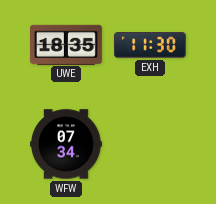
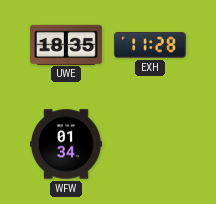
EXH: 11:30 -> 11:28
WFW: 07:34 -> 01:34
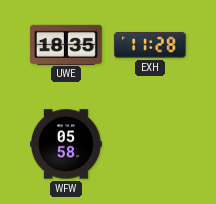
WFW: 01:34 -> 05:58
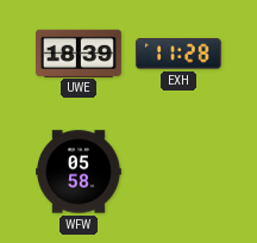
UWE: 18:35 -> 18:39
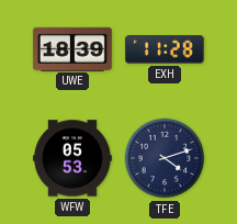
WFW: 05:58 -> 05:53
TFE: none -> 4:12
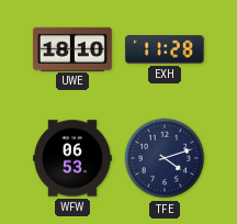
UWE: 18:39 -> 18:10
WFW: 05:53 -> 06:53
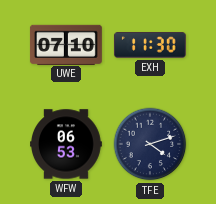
UWE: 18:10 -> 07:10
EXH: 11:28 -> 11:30
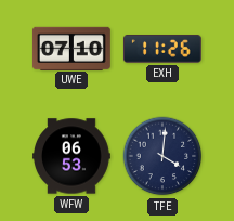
EXH: 11:30 -> 11:26
TFE: 4:12 -> 4:01
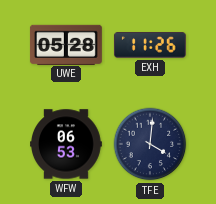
UWE: 07:10 -> 05:28
